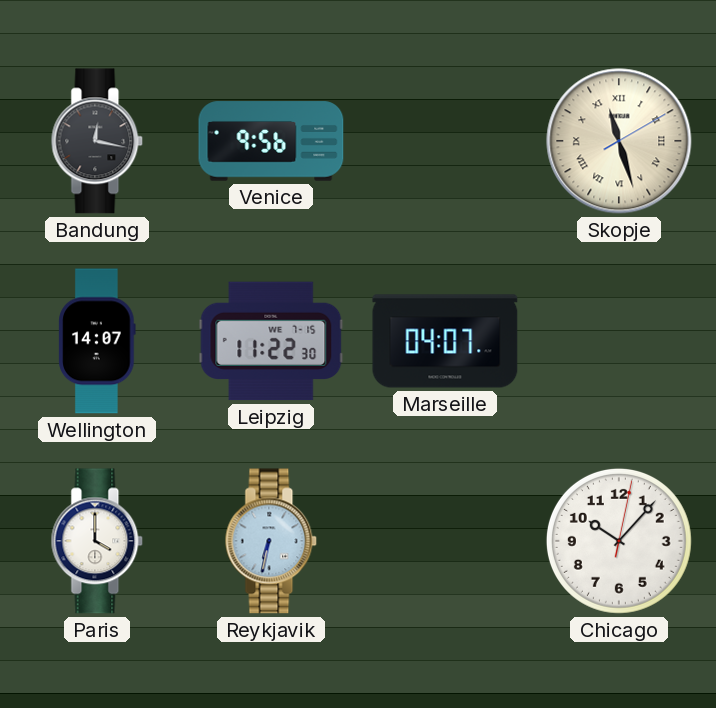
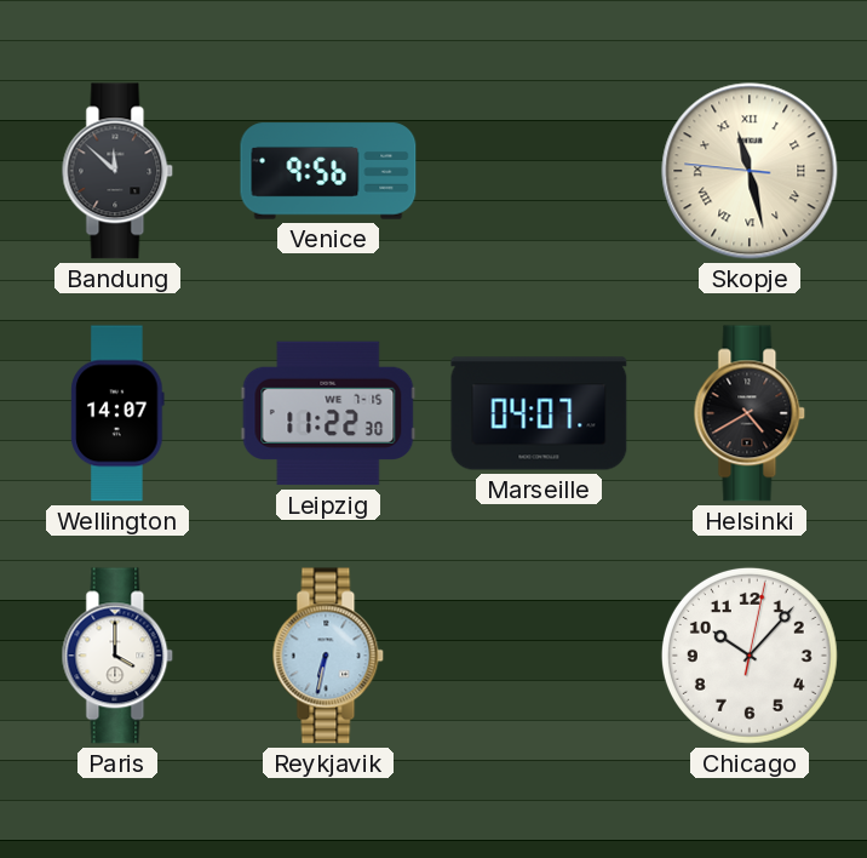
Bandung: 12:17 -> 11:52
Skopje: 11:27:10 -> 11:27:46
Helsinki: none -> 4:40
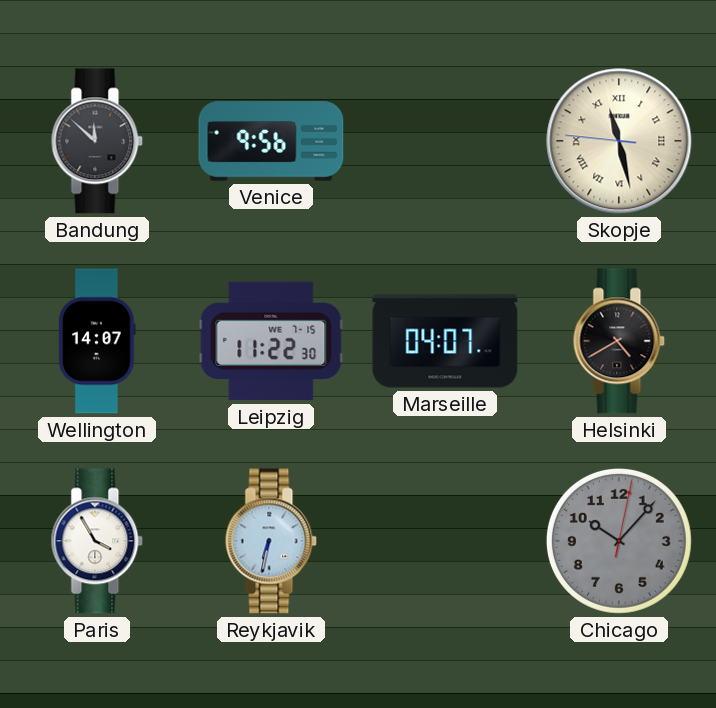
Paris: 4:00 -> 3:55
Chicago dial: white -> grey
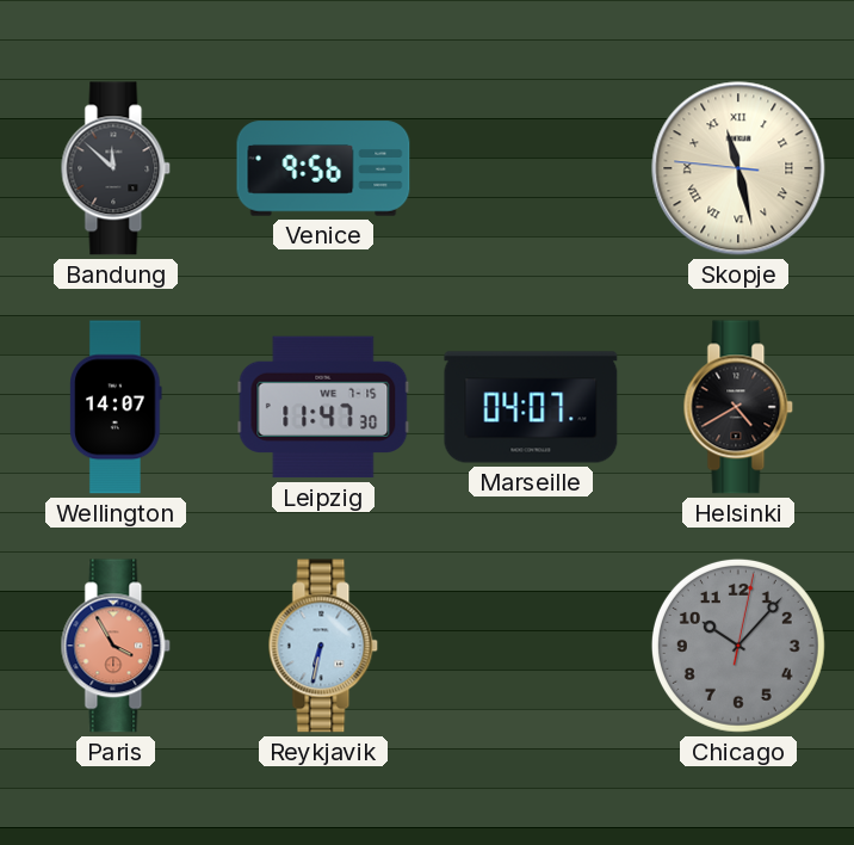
Leipzig: 11:22 -> 11:47
Paris dial: white -> salmon
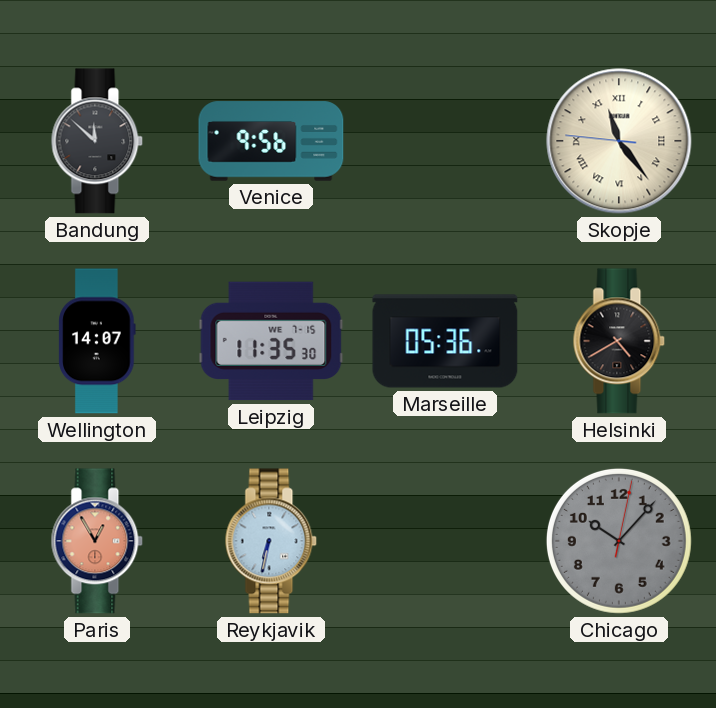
Skopje: 11:27 -> 11:23
Leipzig: 11:47 -> 11:35
Marseille: 04:07 -> 05:36
Paris: 3:55 -> 12:55
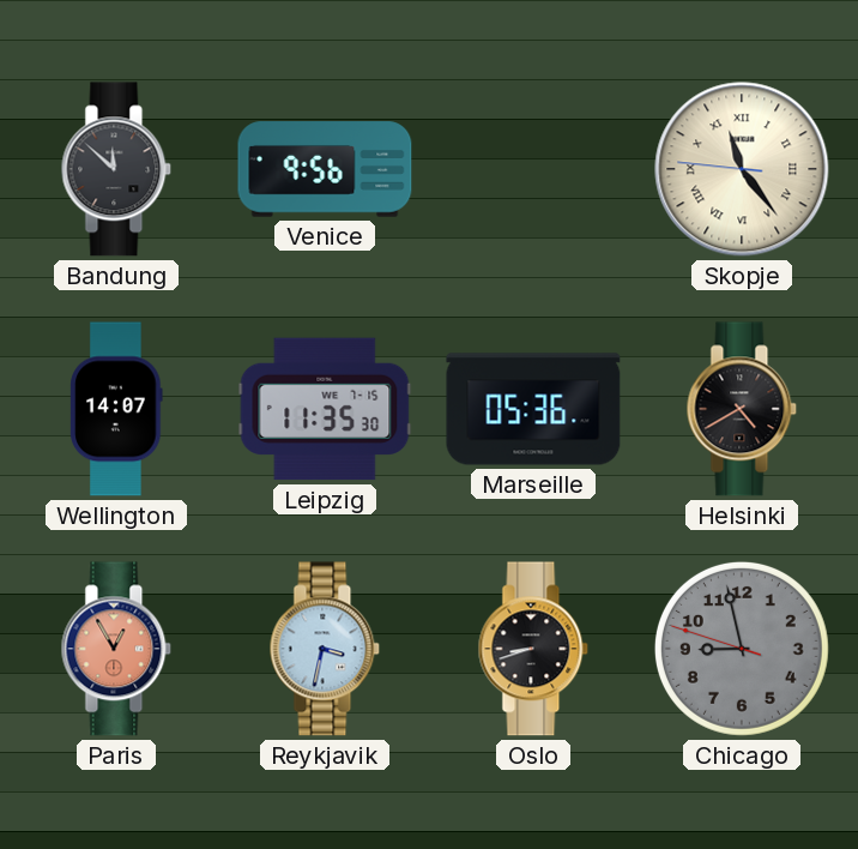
Reykjavik: 6:32 -> 3:32
Oslo: none -> 8:42
Chicago: 10:07 -> 8:57
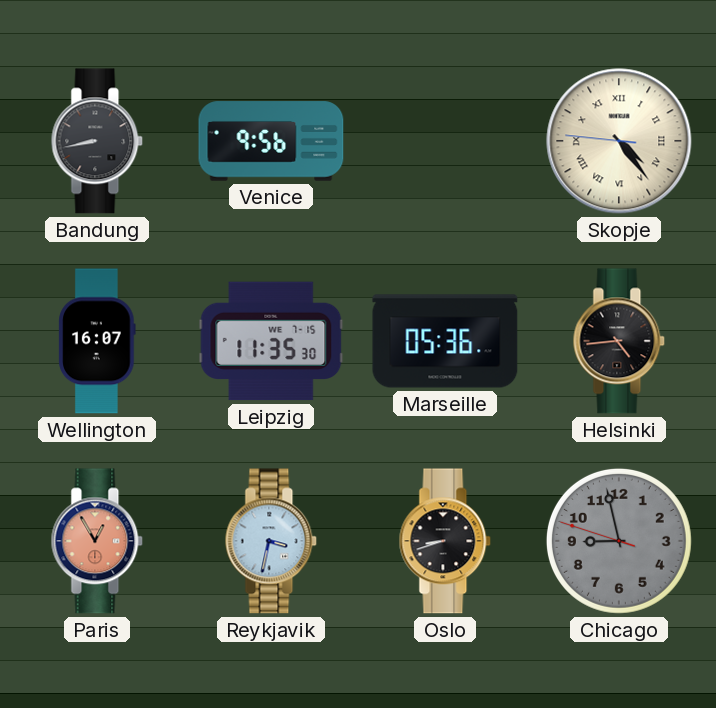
Bandung: 11:52 -> 8:43
Skopje: 11:23 -> 4:23
Wellington: 14:07 -> 16:07
Helsinki: 4:40 -> 4:44
